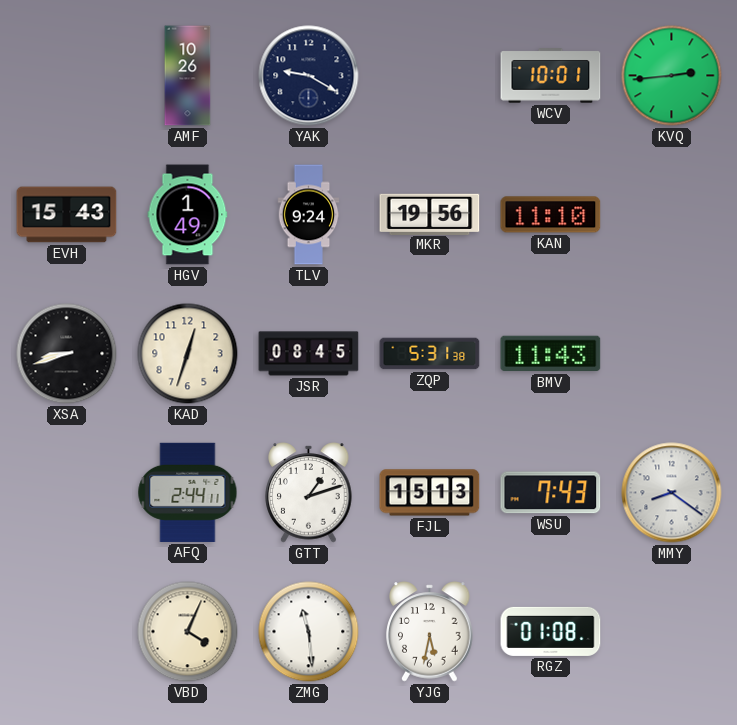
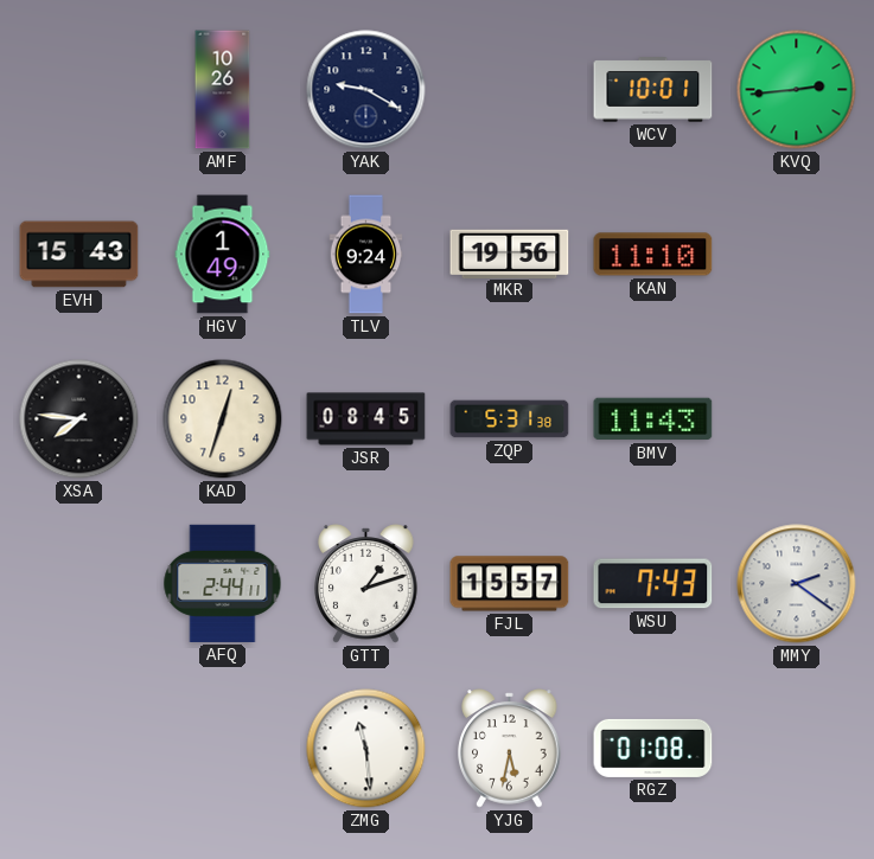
XSA: 8:42 -> 7:46
FJL: 15:13 -> 15:57
MMY: 8:21 -> 2:21
VBD: 4:04 -> none
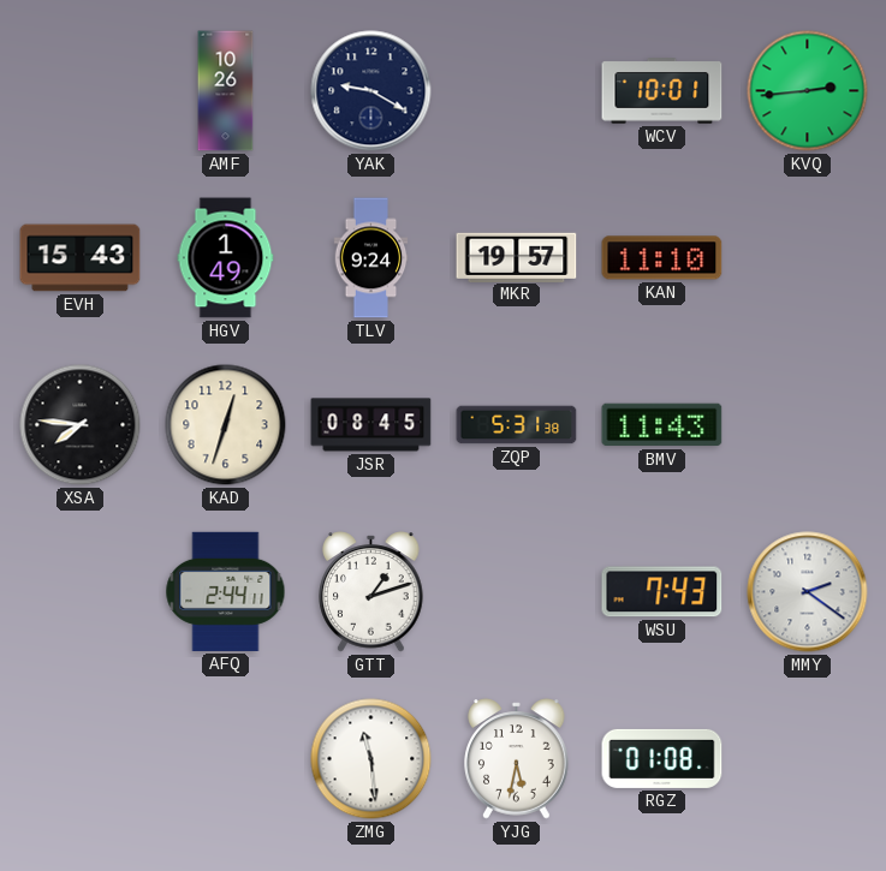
MKR: 19:56 -> 19:57
FJL: 15:57 -> none
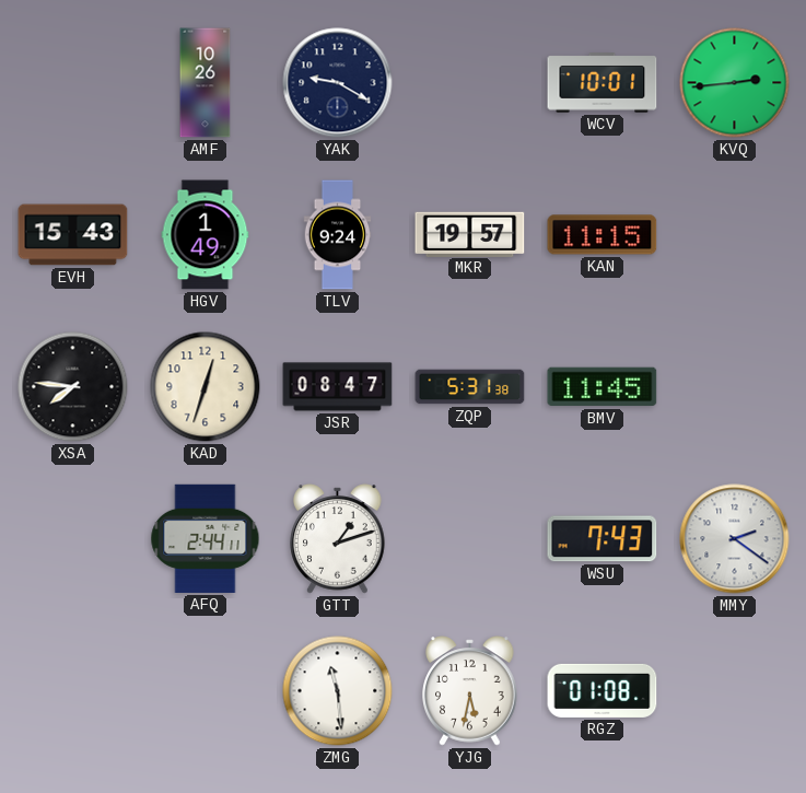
KAN: 11:10 -> 11:15
JSR: 08:45 -> 08:47
BMV: 11:43 -> 11:45
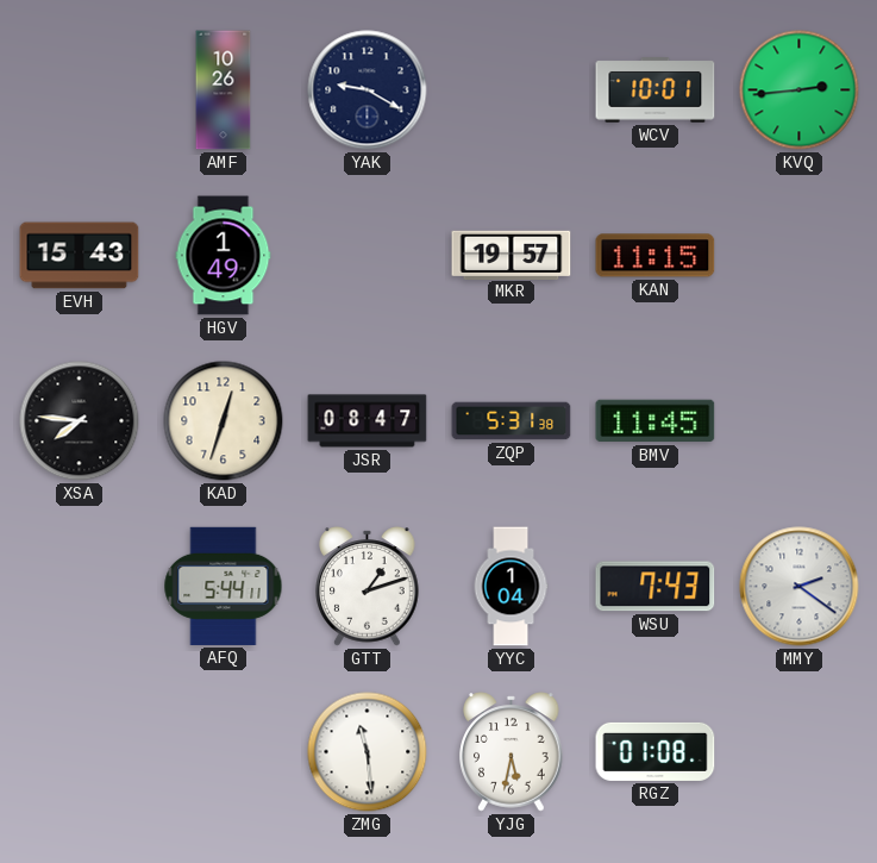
TLV: 9:24 -> none
AFQ: 2:44 -> 5:44
YYC: none -> 1:04
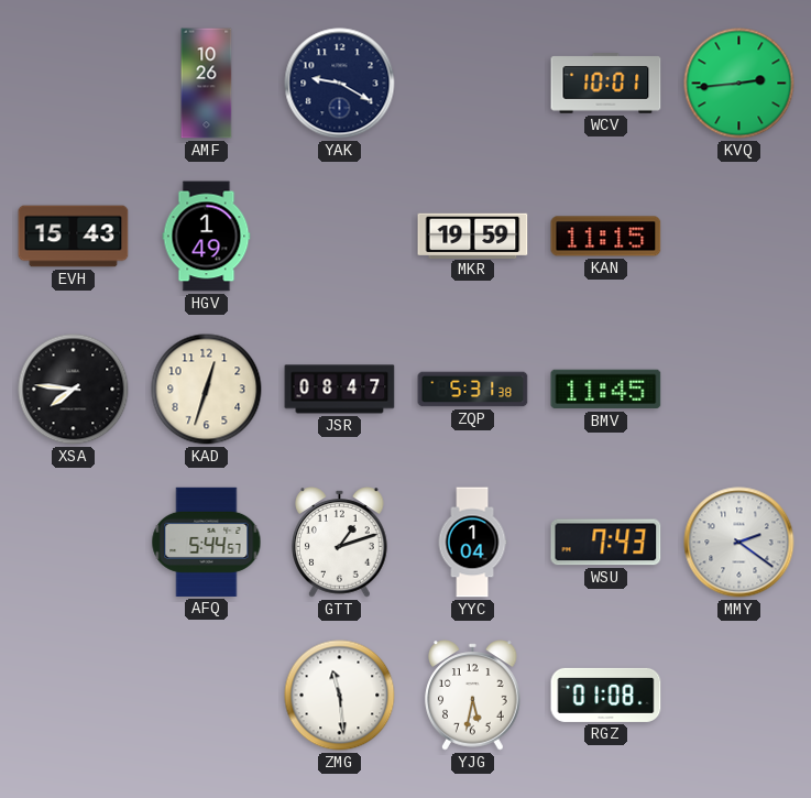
MKR: 19:57 -> 19:59
AFQ: 5:44:11 -> 5:44:57
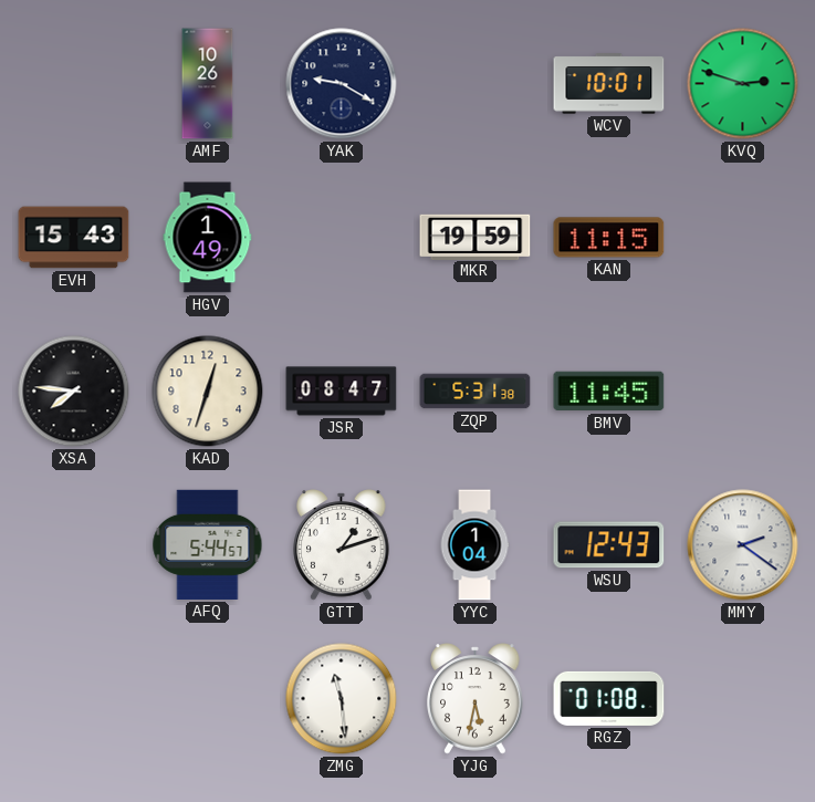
KVQ: 2:44 -> 2:48
WSU: 7:43 -> 12:43
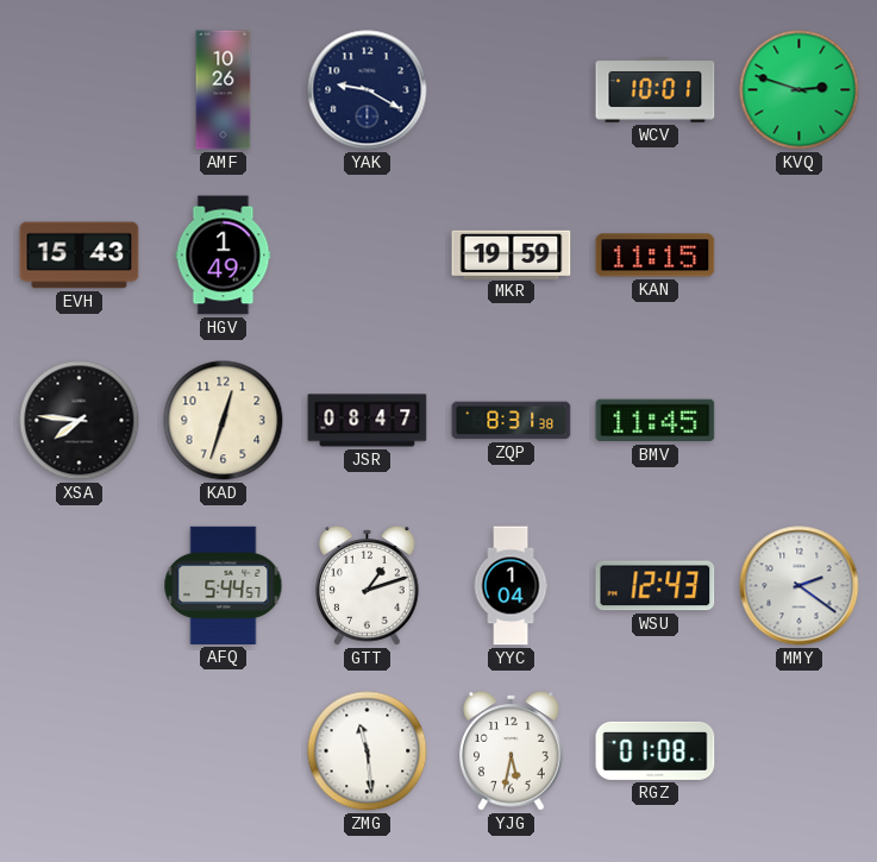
ZQP: 5:31 -> 8:31
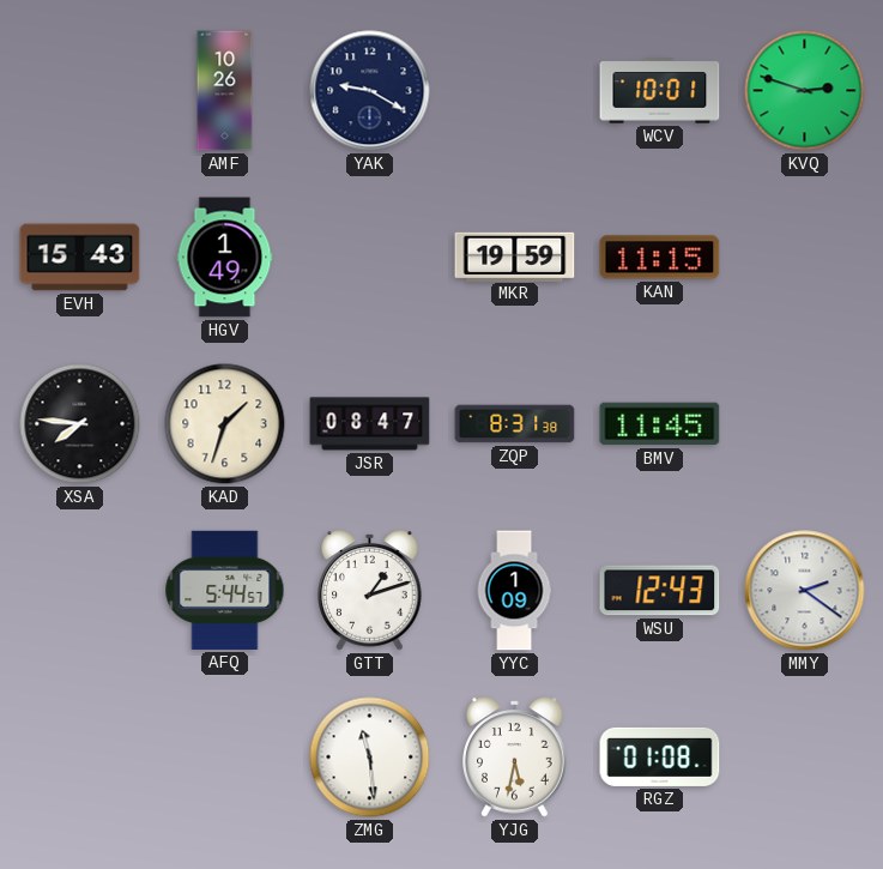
KAD: 12:33 -> 1:33
YYC: 1:04 -> 1:09
